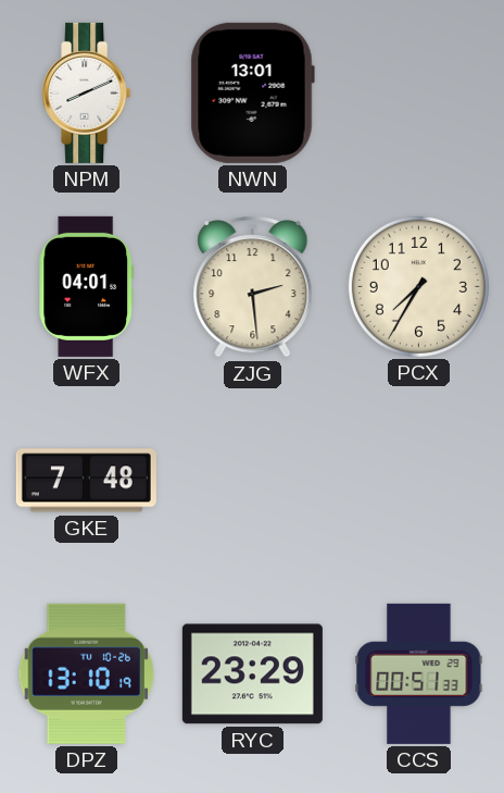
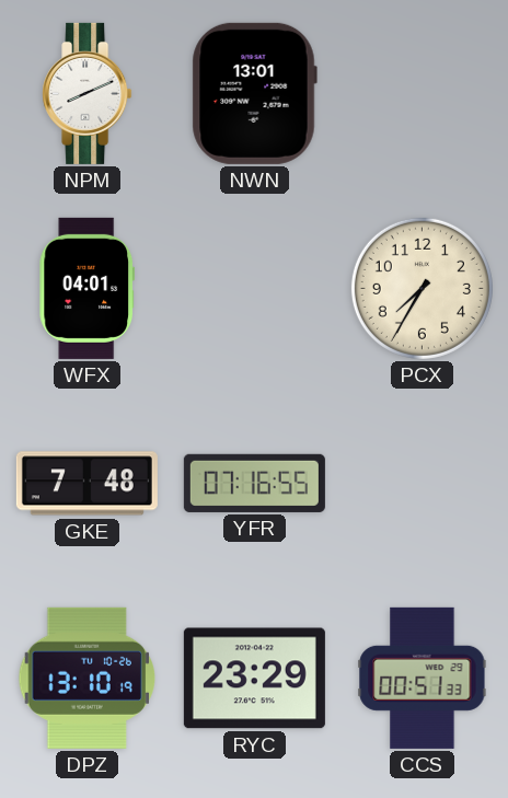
ZJG: 2:29 -> none
YFR: none -> 07:16
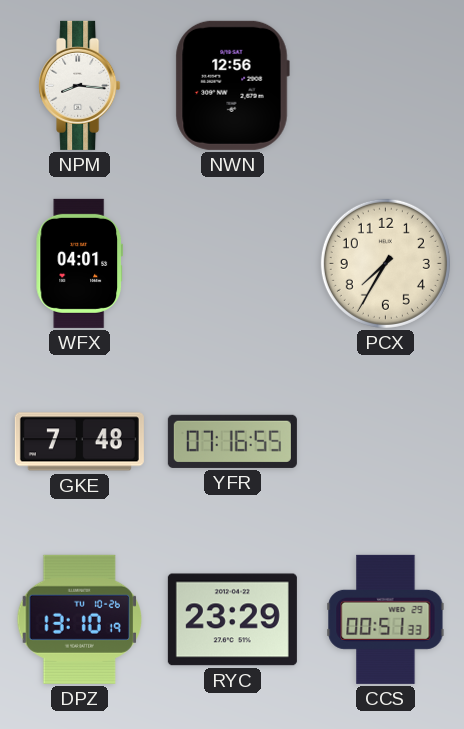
NPM: 8:11 -> 8:16
NWN: 13:01 -> 12:56
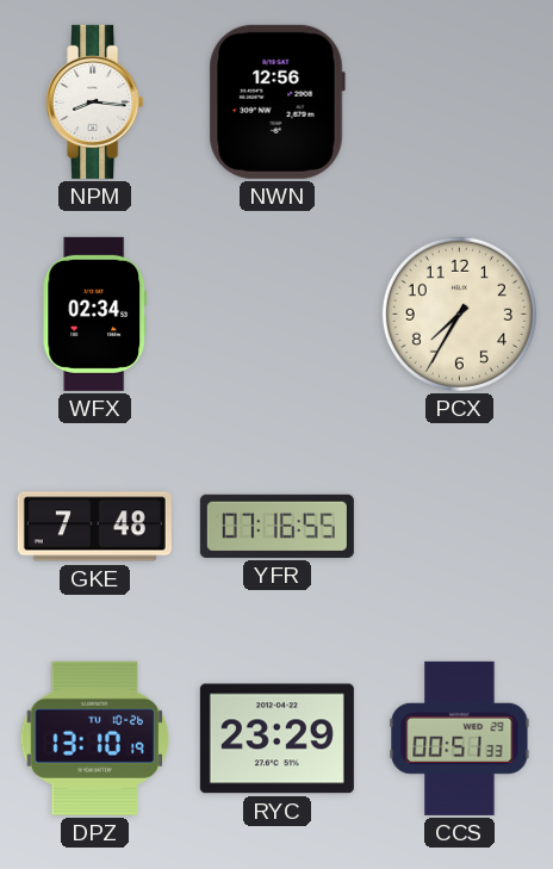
WFX: 04:01 -> 02:34
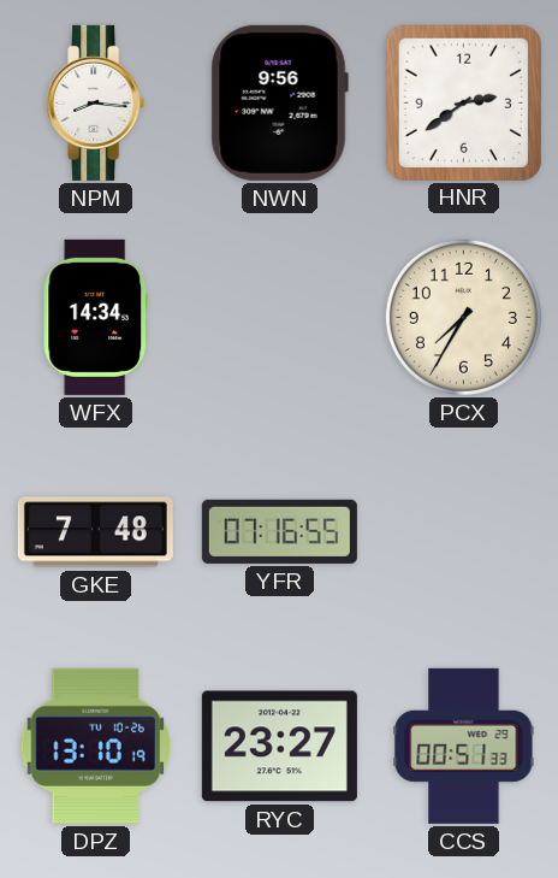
NWN: 12:56 -> 9:56
HNR: none -> 2:39
WFX: 02:34 -> 14:34
RYC: 23:29 -> 23:27
